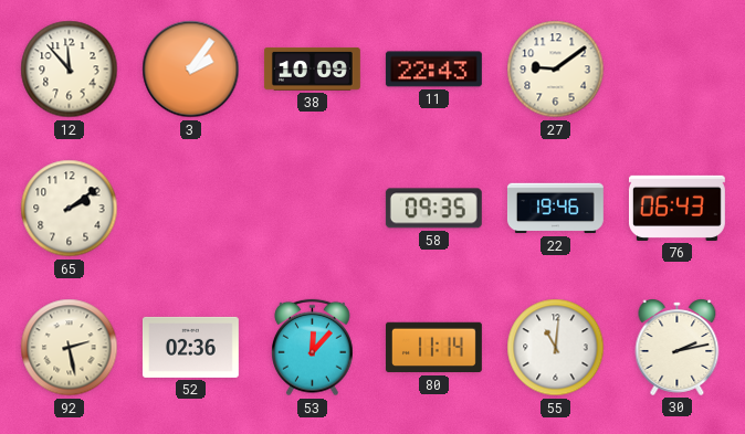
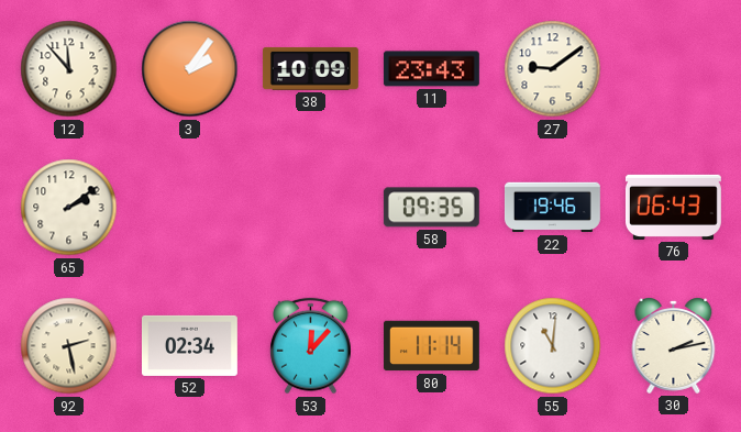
11: 22:43 -> 23:43
52: 02:36 -> 02:34
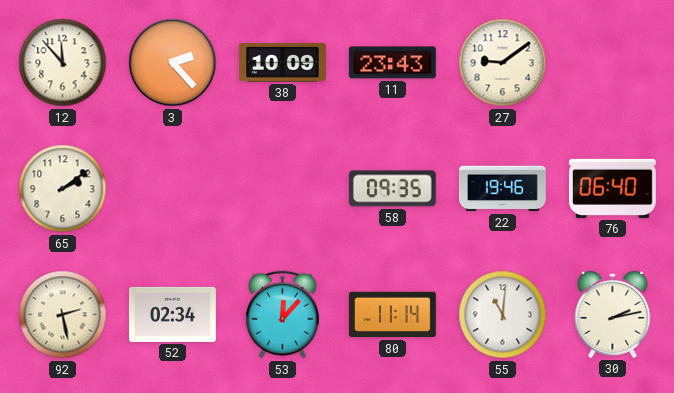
3: 2:06 -> 2:23
76: 06:43 -> 06:40
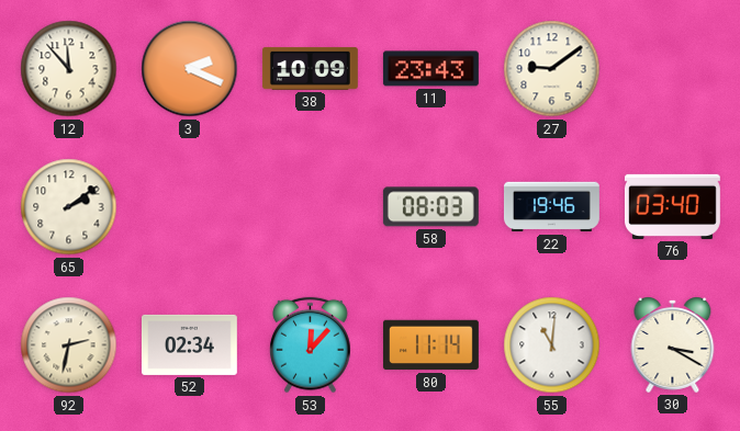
3: 2:23 -> 2:19
58: 09:35 -> 08:03
76: 06:40 -> 03:40
92: 2:28 -> 2:32
30: 2:13 -> 3:20
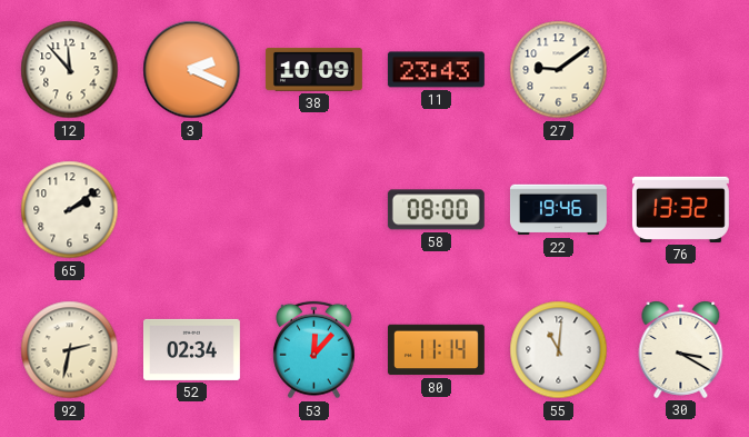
58: 08:03 -> 08:00
76: 03:40 -> 13:32
